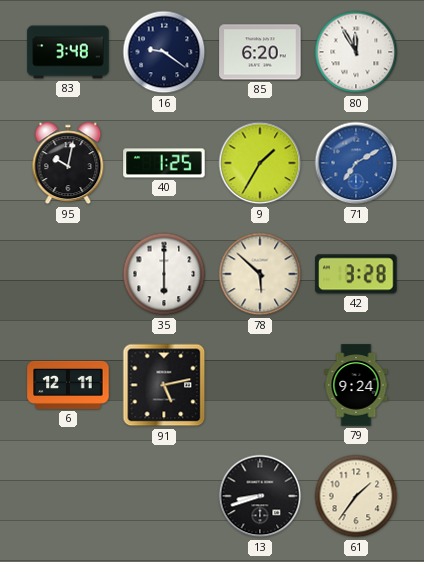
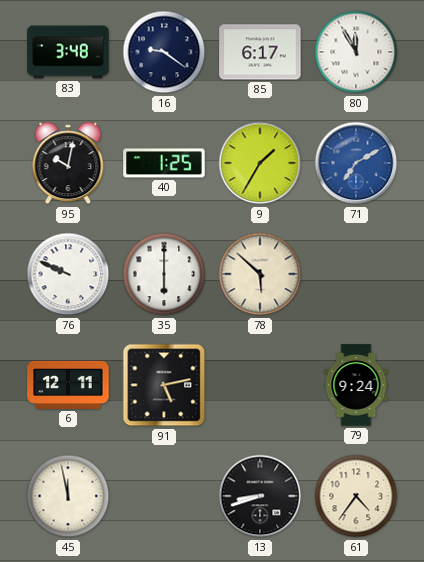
85: 6:20 -> 6:17
76: none -> 9:49
42: 3:28 -> none
45: none -> 11:58
61: 1:36 -> 4:36
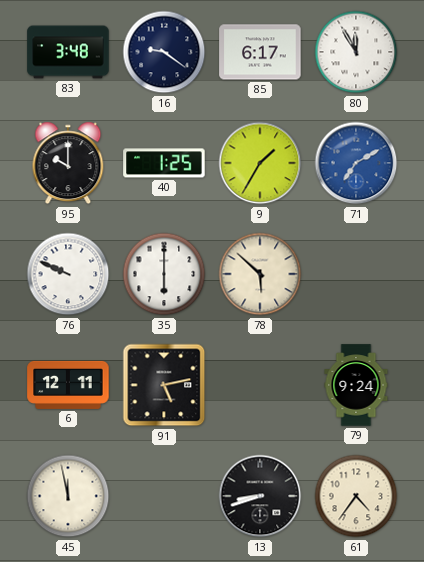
95: 10:02 -> 10:00
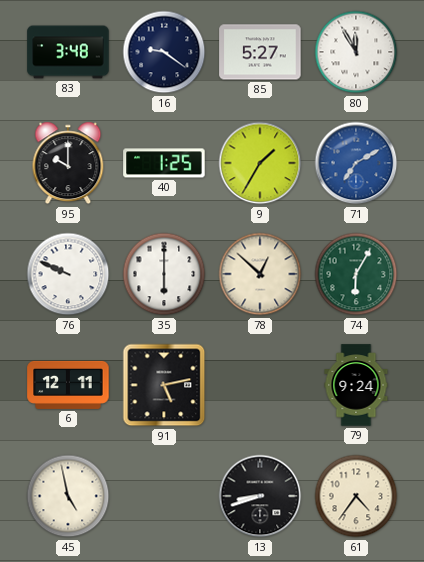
85: 6:17 -> 5:27
78: 5:52 -> 12:52
74: none -> 6:05
45: 11:58 -> 4:58
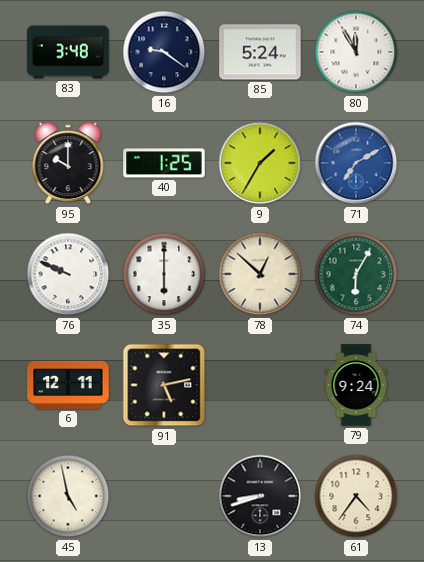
85: 5:27 -> 5:24
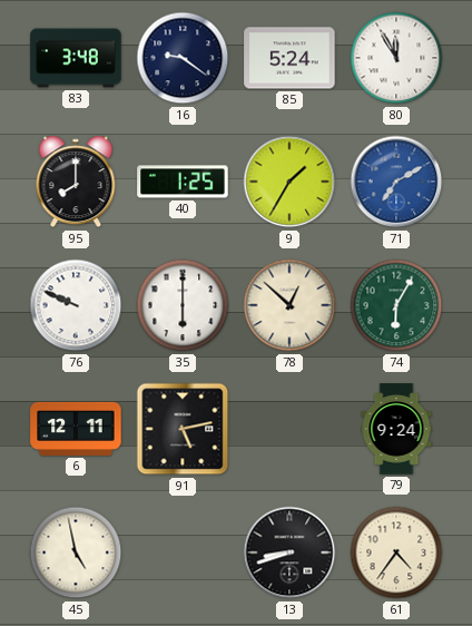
95: 10:00 -> 8:00
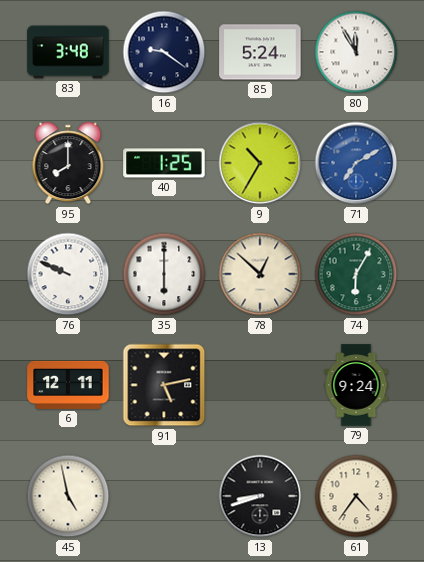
9: 1:35 -> 10:35
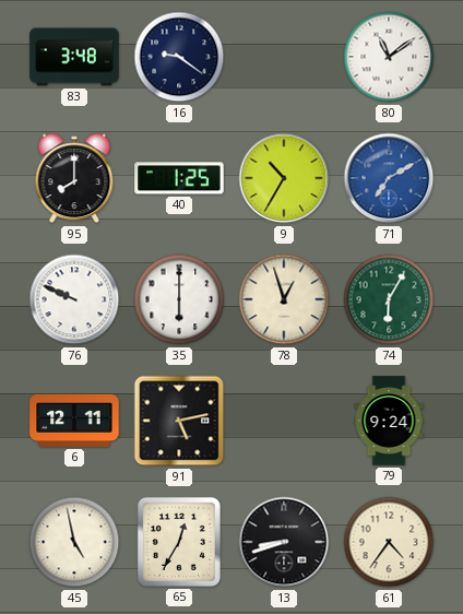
85: 5:24 -> none
80: 11:55 -> 11:09
78: 12:52 -> 12:57
65: none -> 12:35
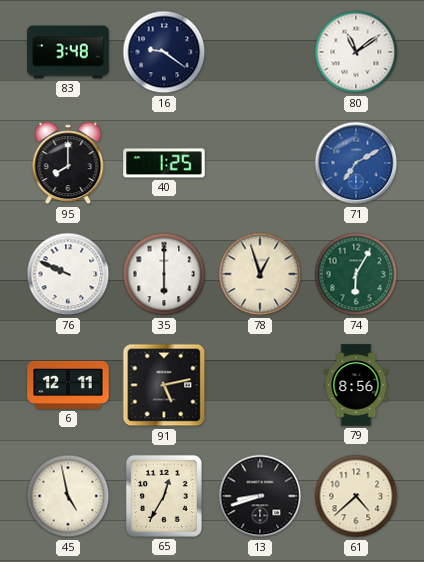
9: 10:35 -> none
79: 9:24 -> 8:56
61: 4:36 -> 4:38
